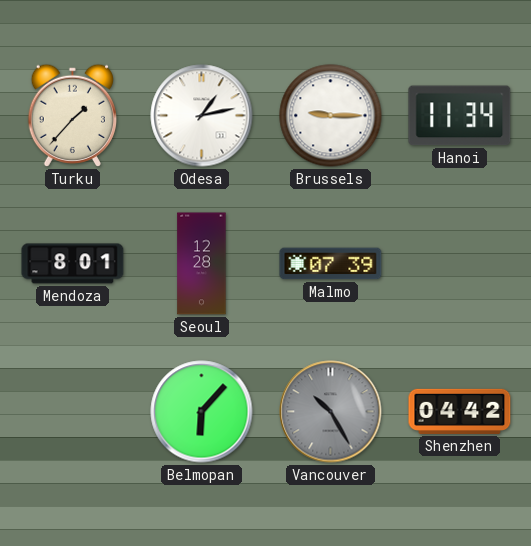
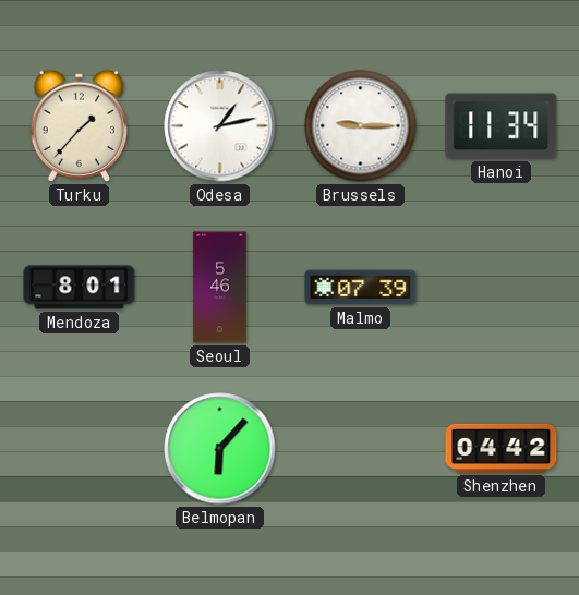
Seoul: 12:28 -> 5:46
Vancouver: 10:25 -> none
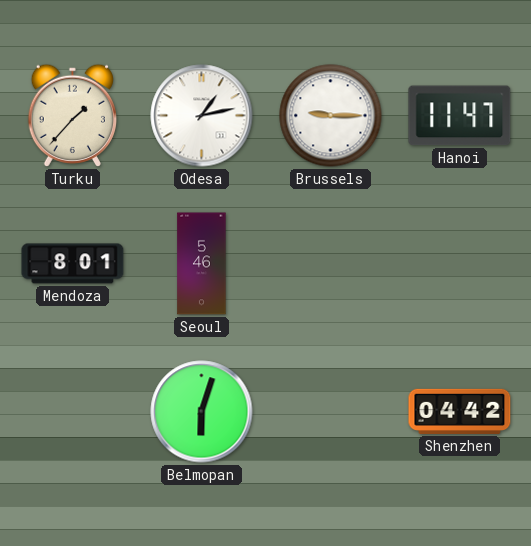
Hanoi: 11:34 -> 11:47
Malmo: 07:39 -> none
Belmopan: 6:07 -> 6:03
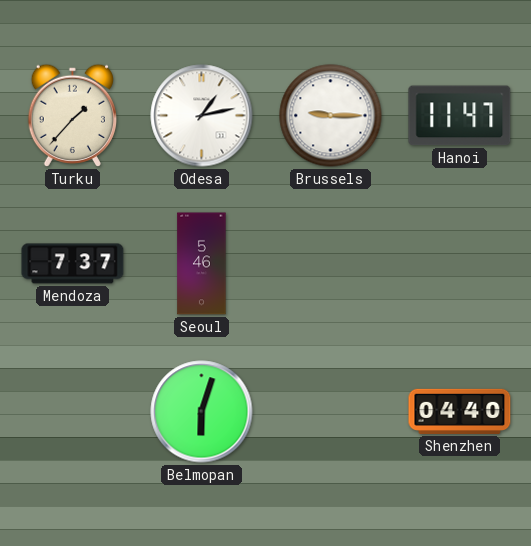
Mendoza: 8:01 -> 7:37
Shenzhen: 04:42 -> 04:40
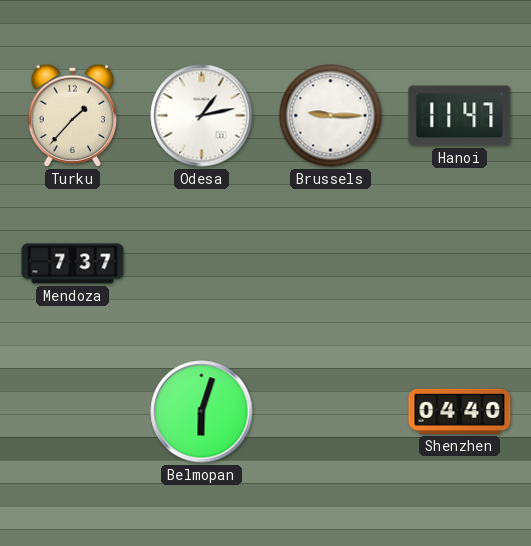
Seoul: 5:46 -> none
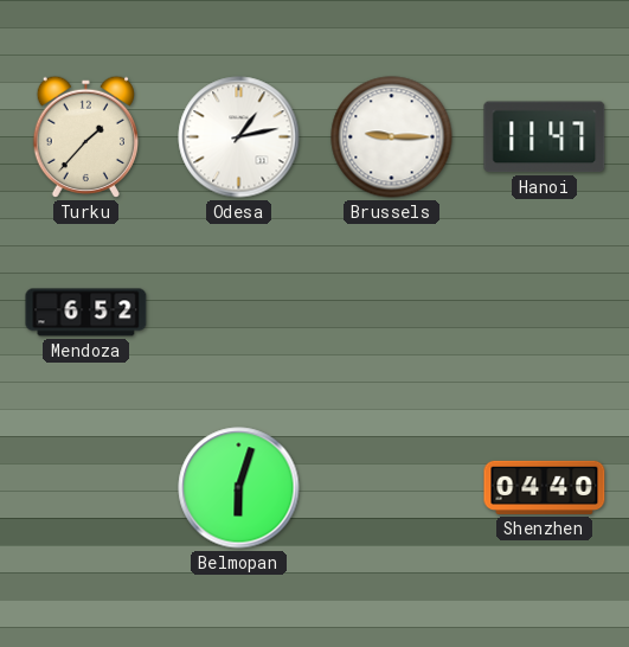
Mendoza: 7:37 -> 6:52
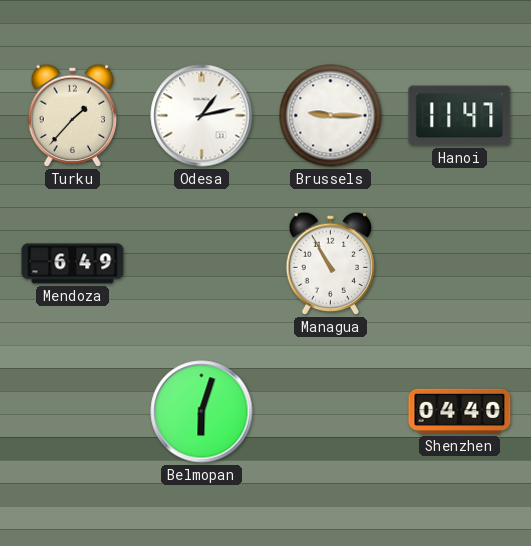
Mendoza: 6:52 -> 6:49
Managua: none -> 10:55
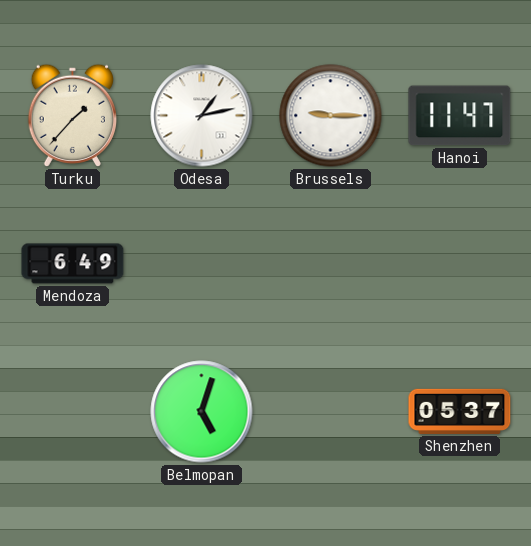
Managua: 10:55 -> none
Belmopan: 6:03 -> 5:03
Shenzhen: 04:40 -> 05:37
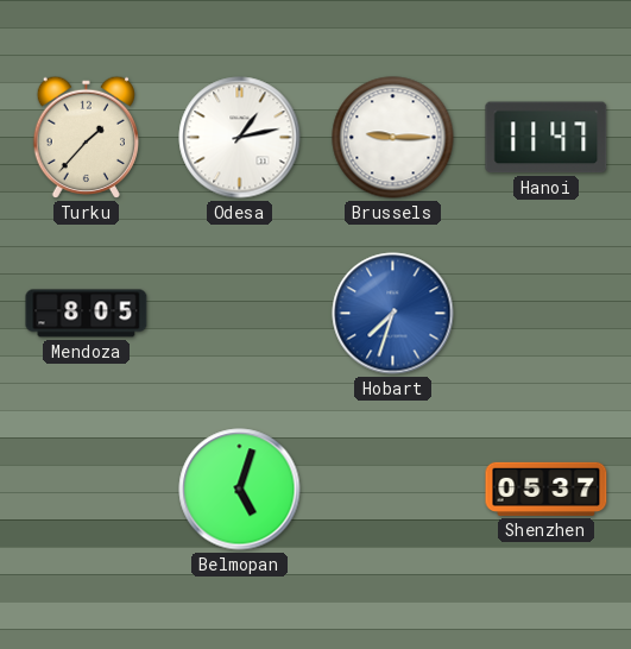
Mendoza: 6:49 -> 8:05
Hobart: none -> 7:33
